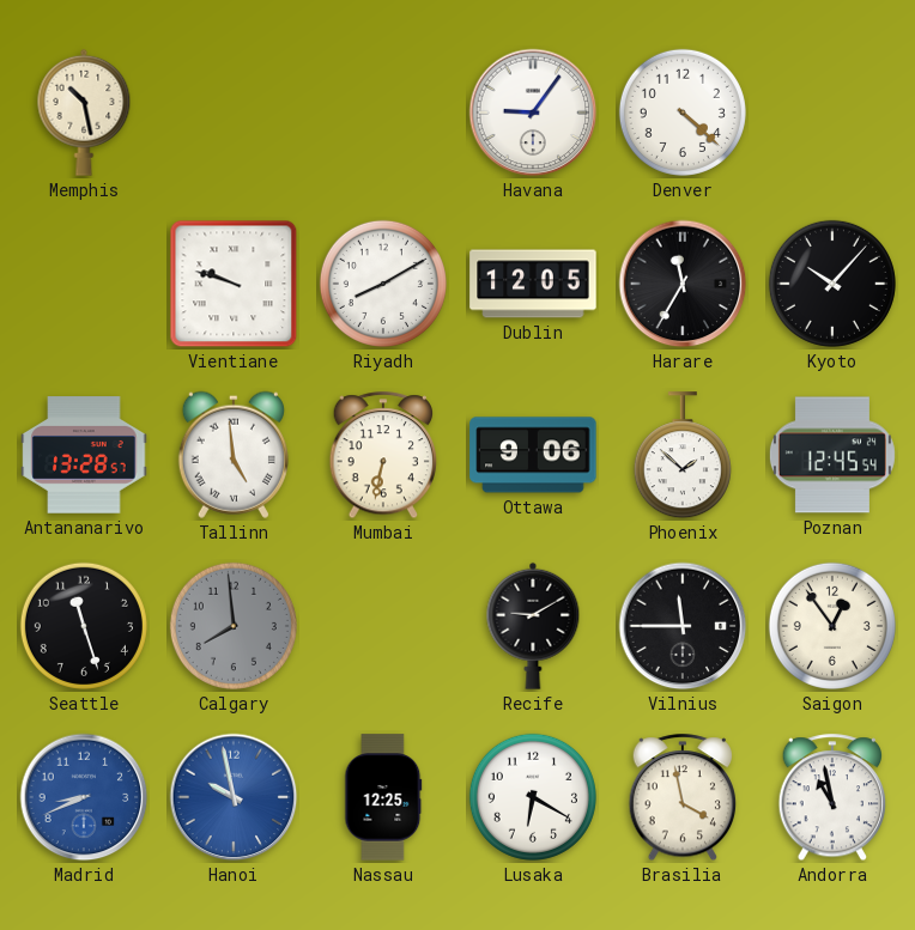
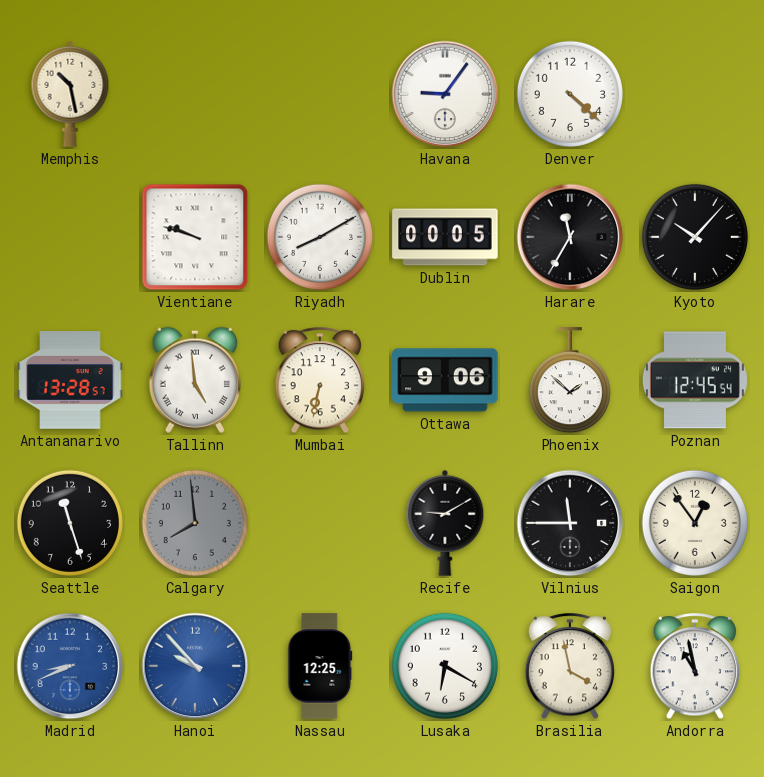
Dublin: 12:05 -> 00:05
Hanoi: 9:58 -> 9:53
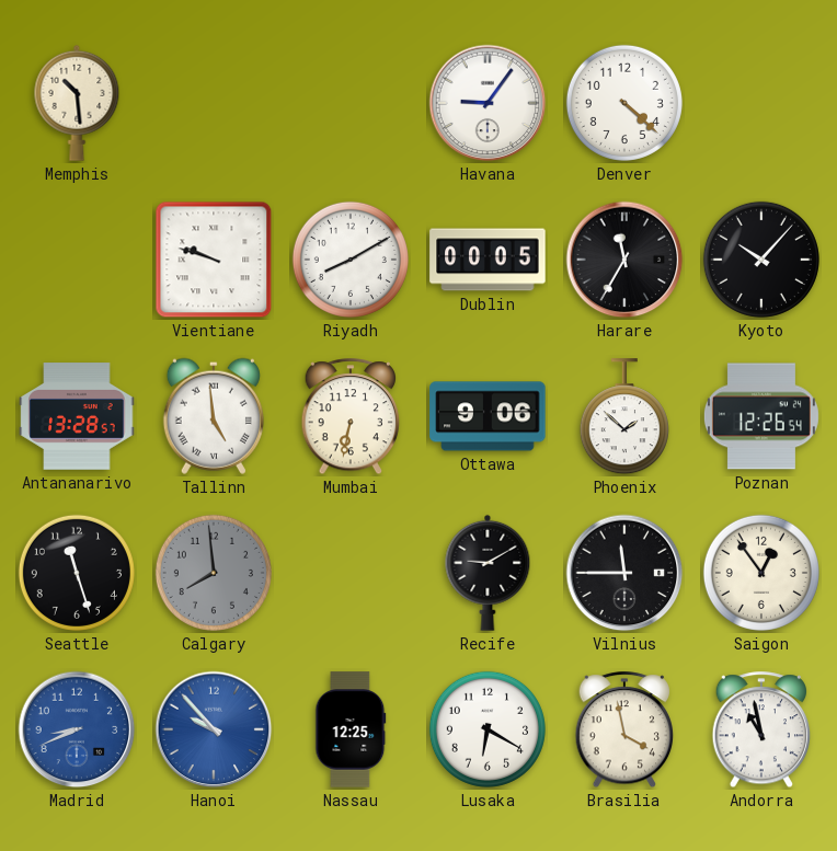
Memphis: 10:28 -> 10:29
Poznan: 12:45 -> 12:26
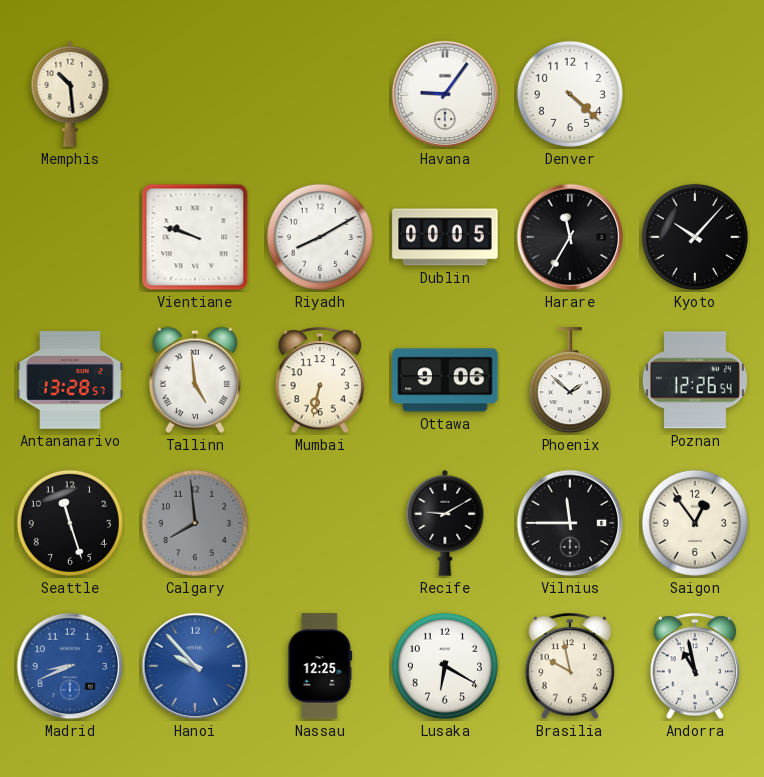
Brasilia: 3:58 -> 9:58
